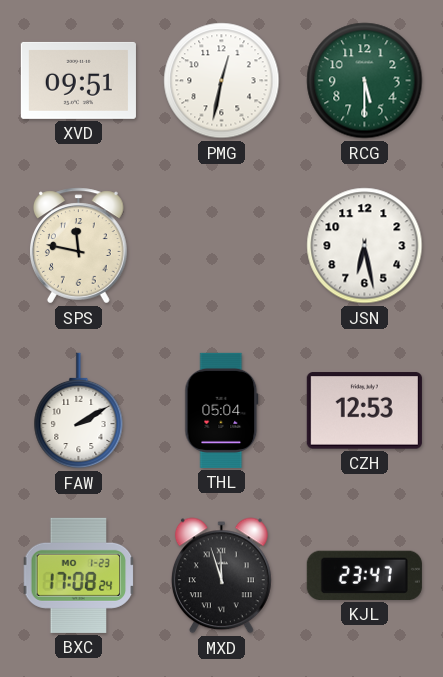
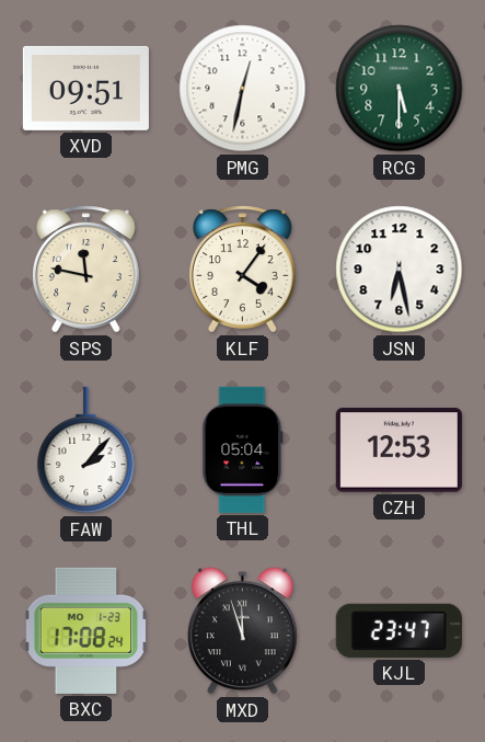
KLF: none -> 4:06
FAW: 2:10 -> 2:07
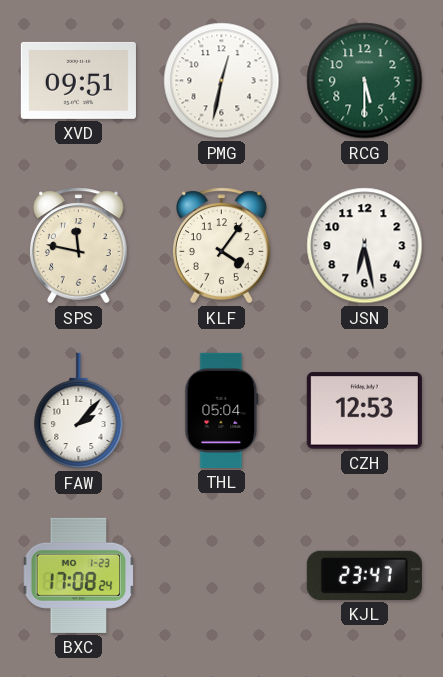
MXD: 11:57 -> none
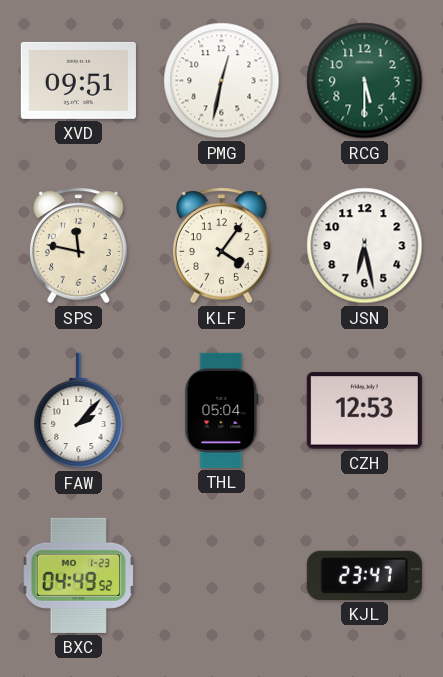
BXC: 17:08 -> 04:49
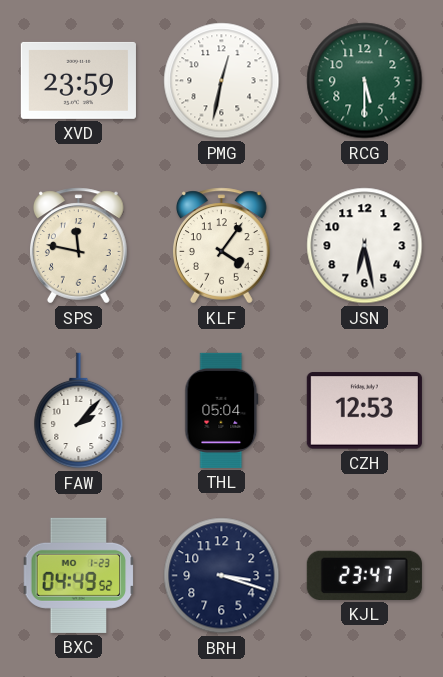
XVD: 09:51 -> 23:59
BRH: none -> 3:18
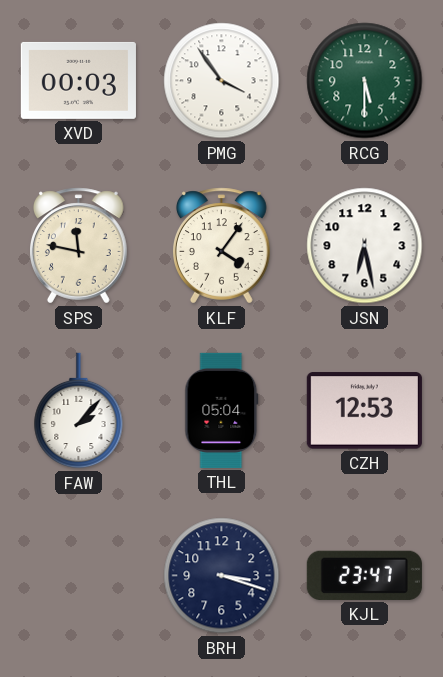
XVD: 23:59 -> 00:03
PMG: 12:32 -> 3:54
BXC: 04:49 -> none
